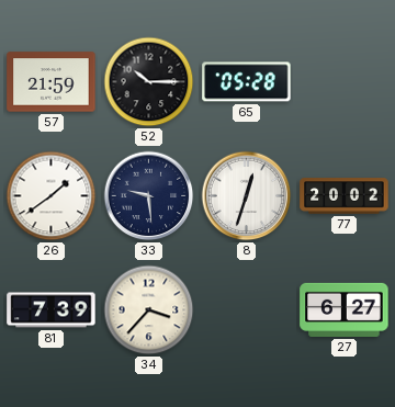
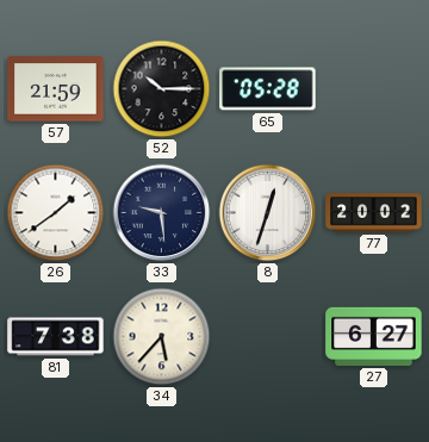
81: 7:39 -> 7:38
34: 3:37 -> 5:37
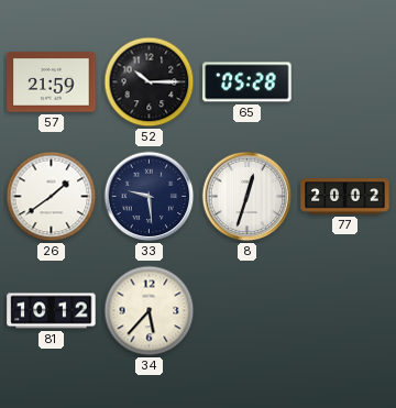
81: 7:38 -> 10:12
27: 6:27 -> none
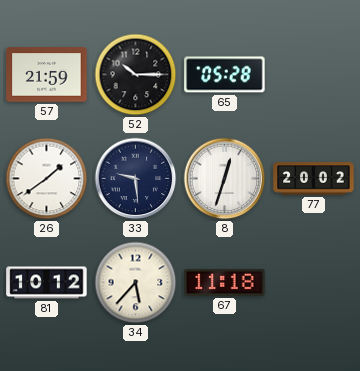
67: none -> 11:18
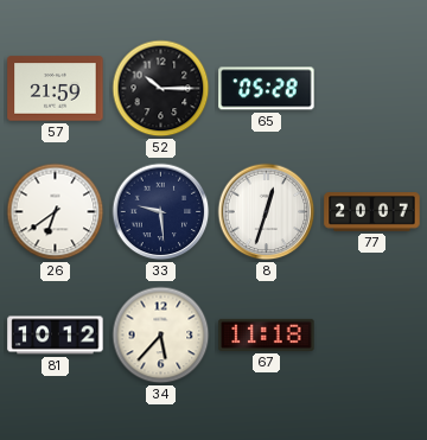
26: 1:39 -> 6:39
77: 20:02 -> 20:07
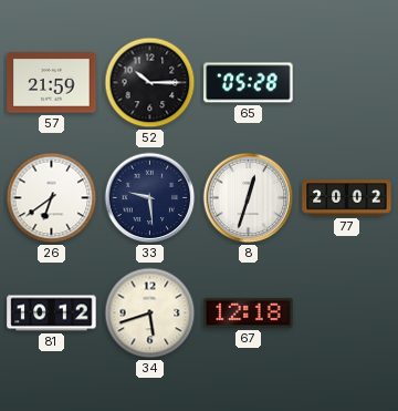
77: 20:07 -> 20:02
34: 5:37 -> 5:42
67: 11:18 -> 12:18
